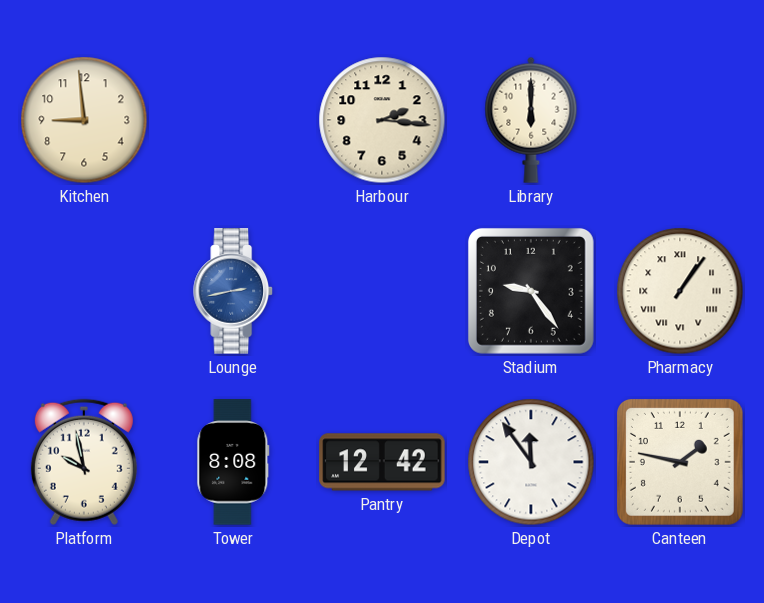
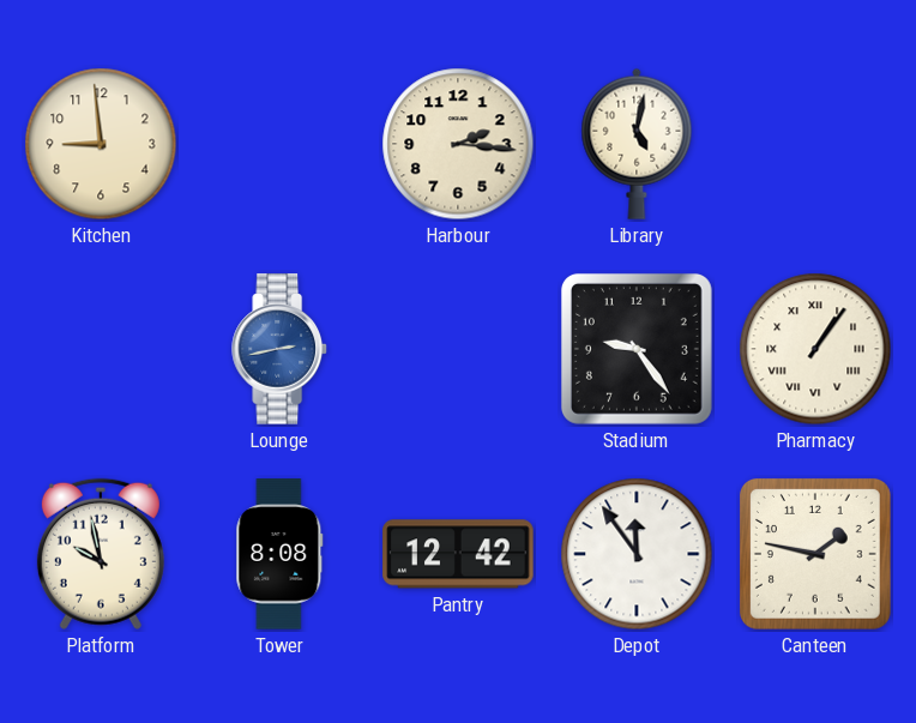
Library: 6:00 -> 5:02
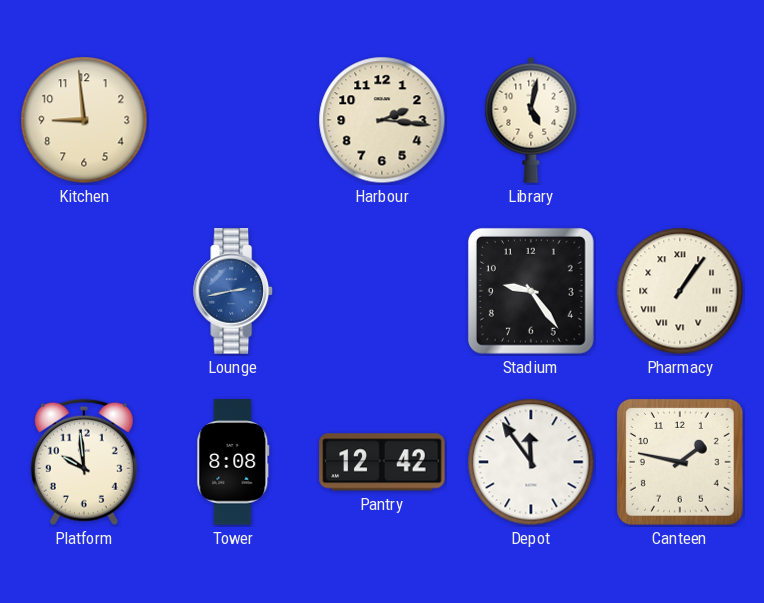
Platform: 9:58 -> 9:59
